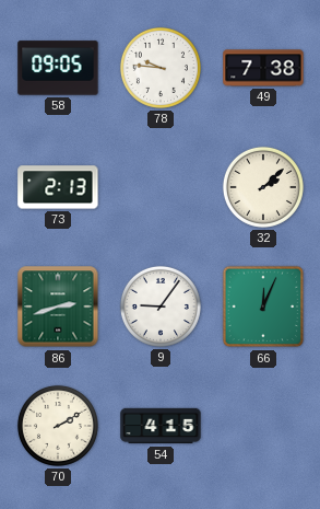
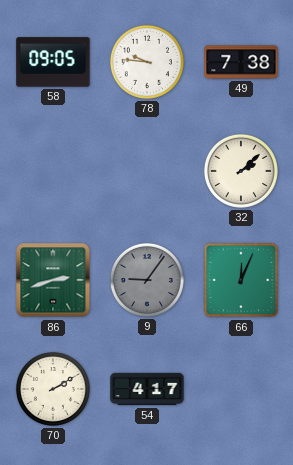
73: 2:13 -> none
9 dial: white -> grey
54: 4:15 -> 4:17
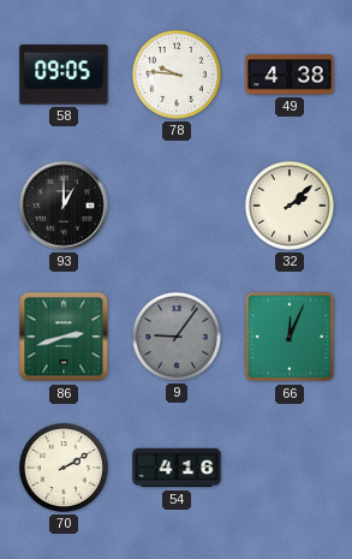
49: 7:38 -> 4:38
93: none -> 1:00
54: 4:17 -> 4:16
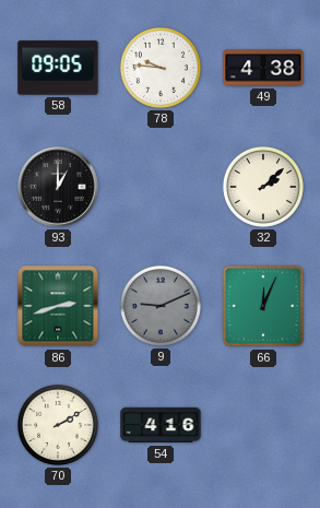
9: 9:06 -> 9:11
